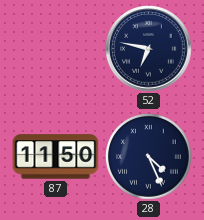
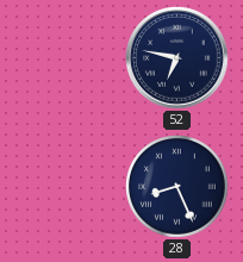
87: 11:50 -> none
28: 4:26 -> 8:26
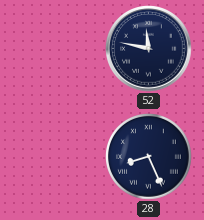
52: 6:47 -> 11:47
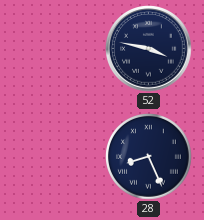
52: 11:47 -> 3:47
